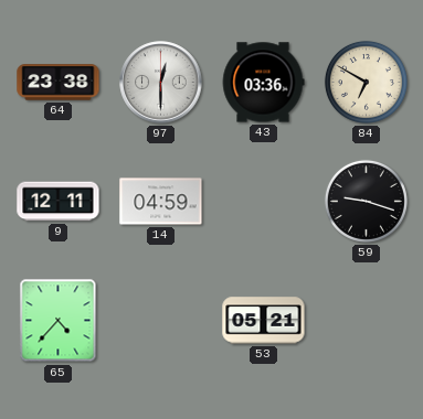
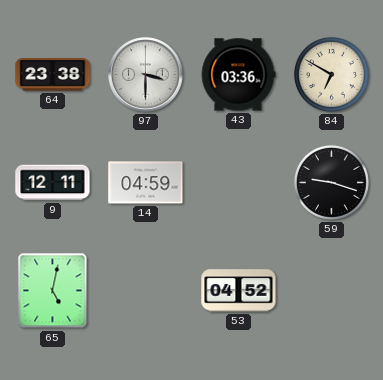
97: 12:30 -> 3:30
65: 4:37 -> 5:02
53: 05:21 -> 04:52
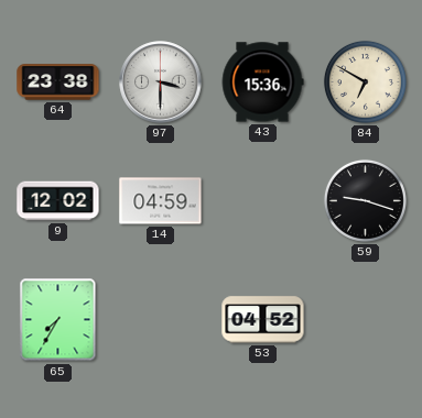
43: 03:36 -> 15:36
9: 12:11 -> 12:02
65: 5:02 -> 7:35
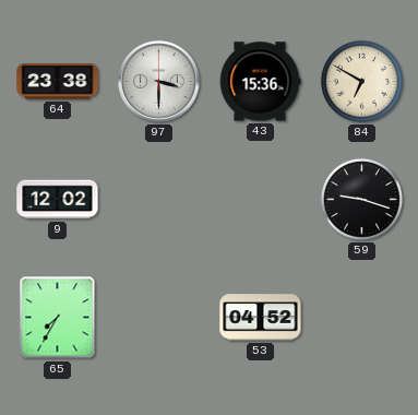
14: 04:59 -> none
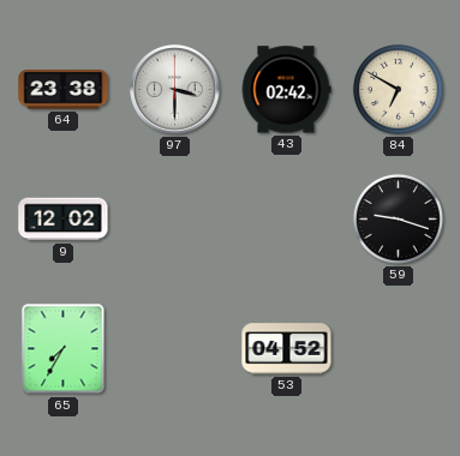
43: 15:36 -> 02:42
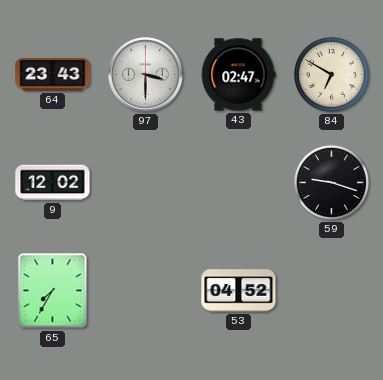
64: 23:38 -> 23:43
43: 02:42 -> 02:47
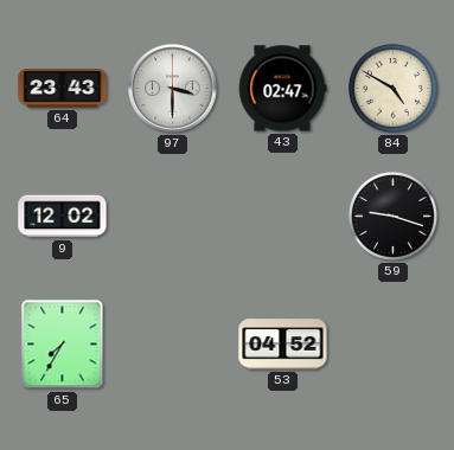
84: 6:50 -> 4:50
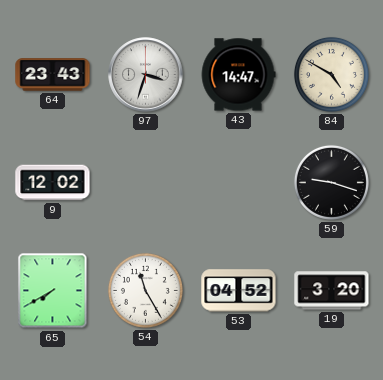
97: 3:30 -> 3:33
43: 02:47 -> 14:47
65: 7:35 -> 7:40
54: none -> 11:25
19: none -> 3:20
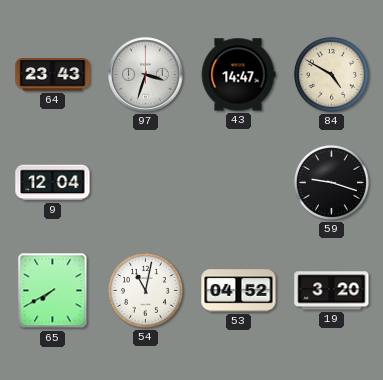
9: 12:02 -> 12:04
54: 11:25 -> 11:02
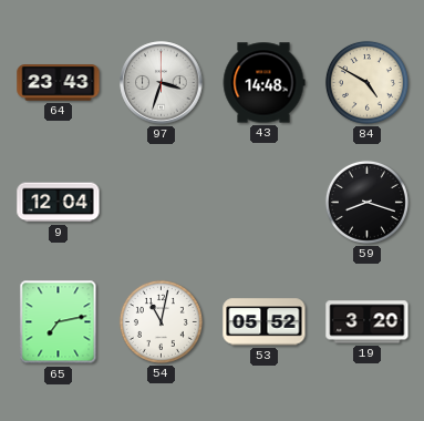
43: 14:47 -> 14:48
59: 9:18 -> 8:18
65: 7:40 -> 7:13
53: 04:52 -> 05:52
